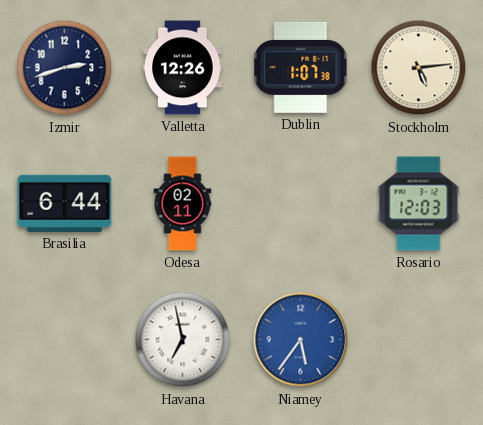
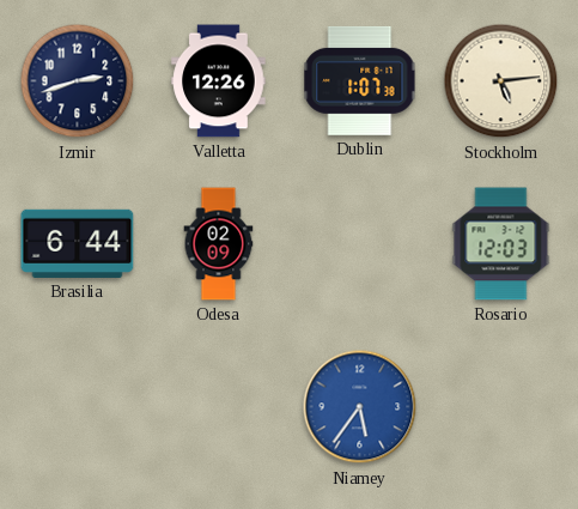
Odesa: 02:11 -> 02:09
Havana: 6:58 -> none
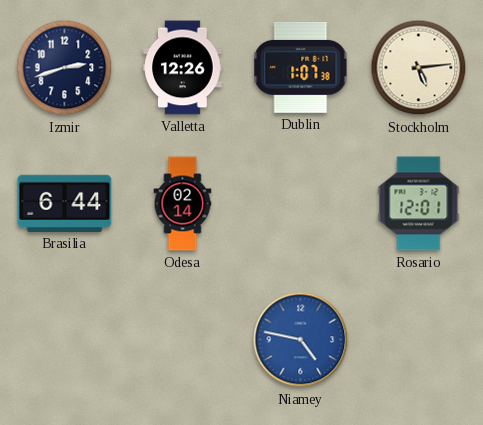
Odesa: 02:09 -> 02:14
Rosario: 12:03 -> 12:01
Niamey: 5:36 -> 4:47
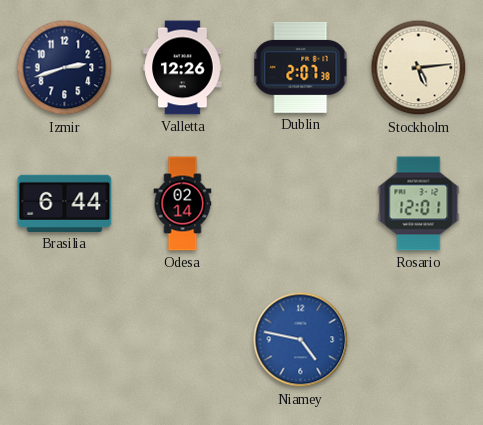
Dublin: 1:07 -> 2:07
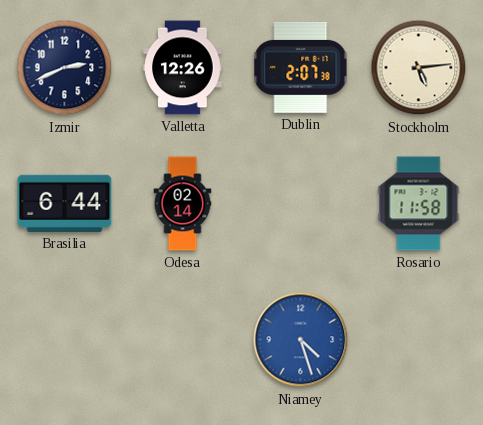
Izmir: 2:42 -> 2:41
Rosario: 12:01 -> 11:58
Niamey: 4:47 -> 4:27
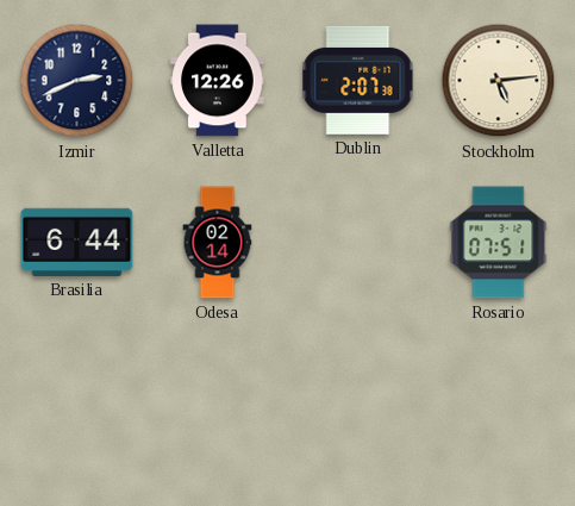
Rosario: 11:58 -> 07:51
Niamey: 4:27 -> none
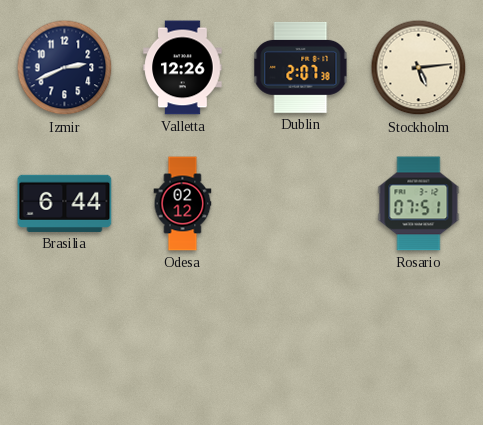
Odesa: 02:14 -> 02:12
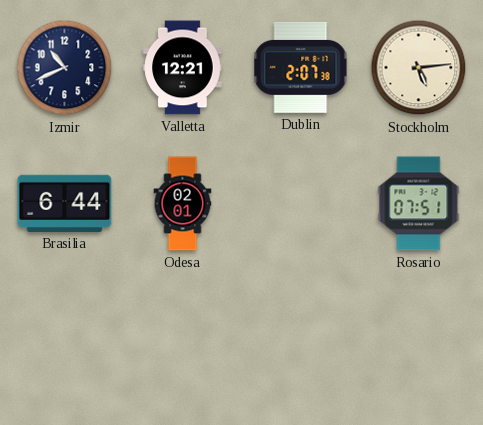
Izmir: 2:41 -> 10:41
Valletta: 12:26 -> 12:21
Odesa: 02:12 -> 02:01
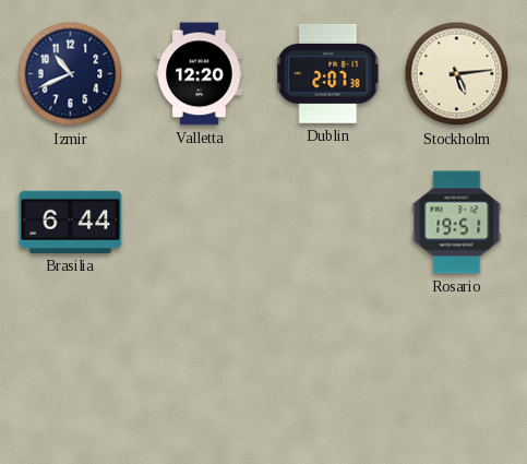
Valletta: 12:21 -> 12:20
Odesa: 02:01 -> none
Rosario: 07:51 -> 19:51
